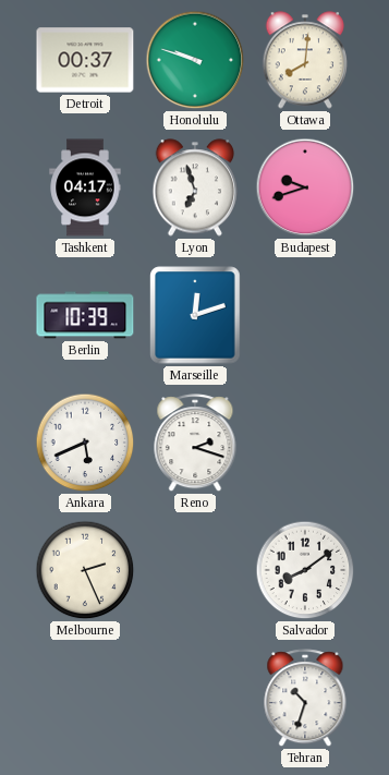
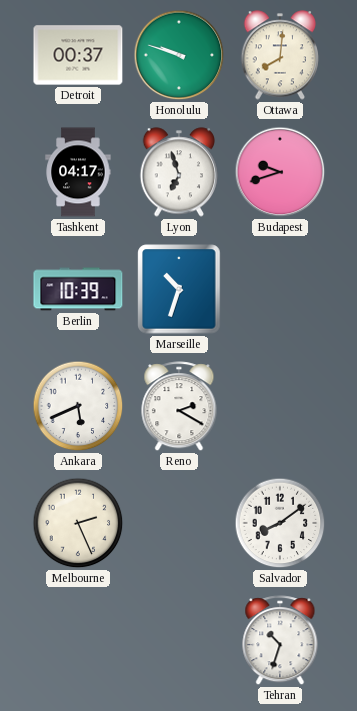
Marseille: 12:12 -> 10:33
Reno: 2:18 -> 2:20
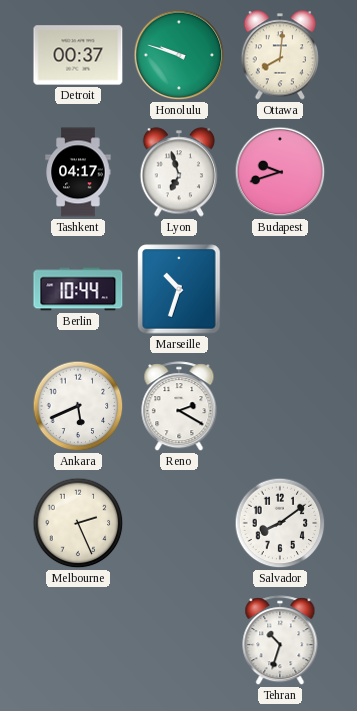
Berlin: 10:39 -> 10:44
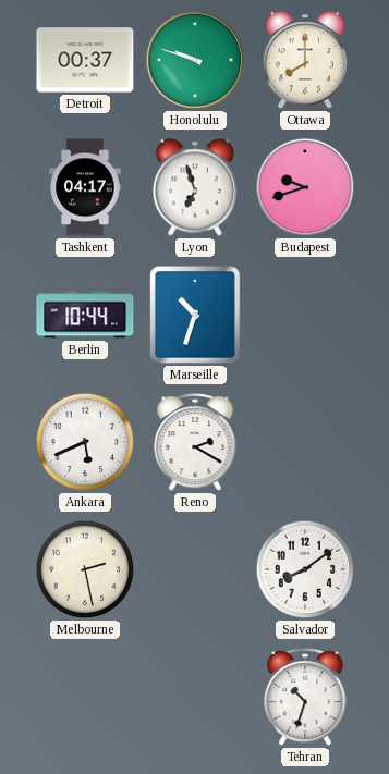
Ottawa: 8:01 -> 8:00
Melbourne: 2:26 -> 2:28
